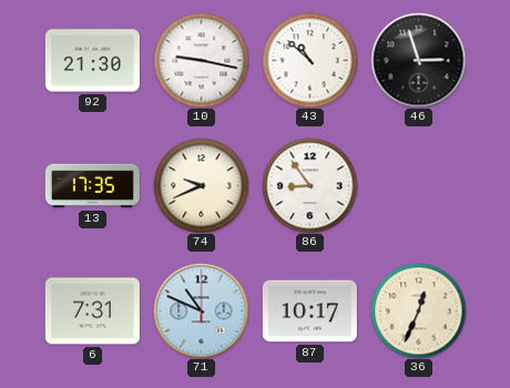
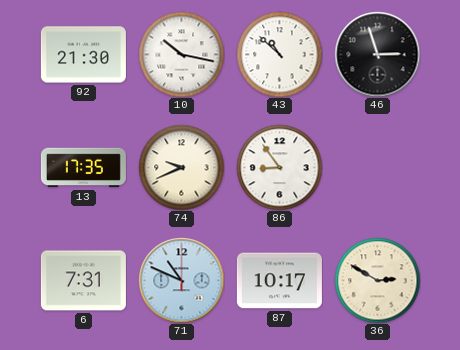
10: 9:17 -> 10:17
36: 12:34 -> 2:50
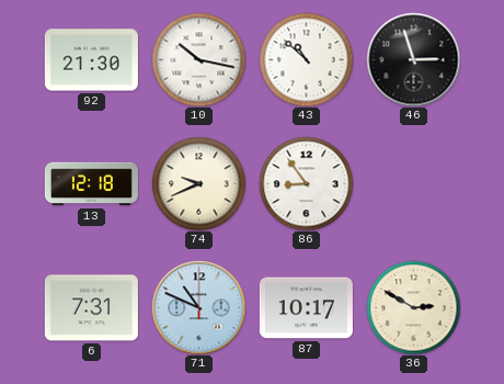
13: 17:35 -> 12:18
